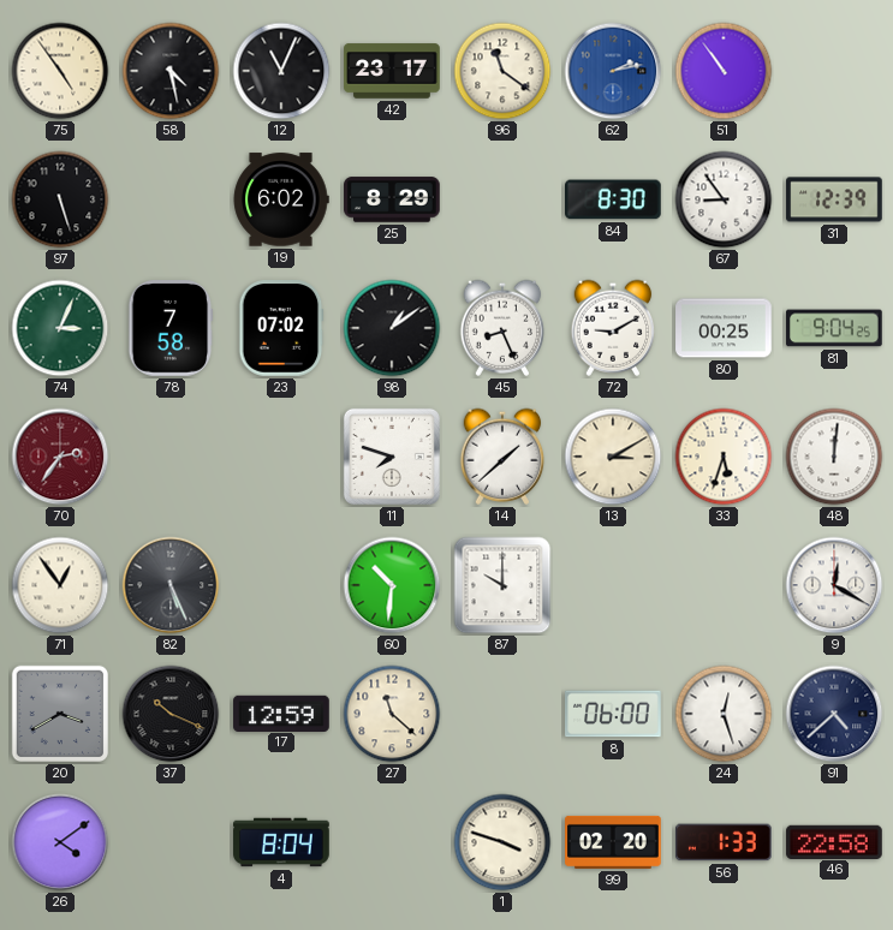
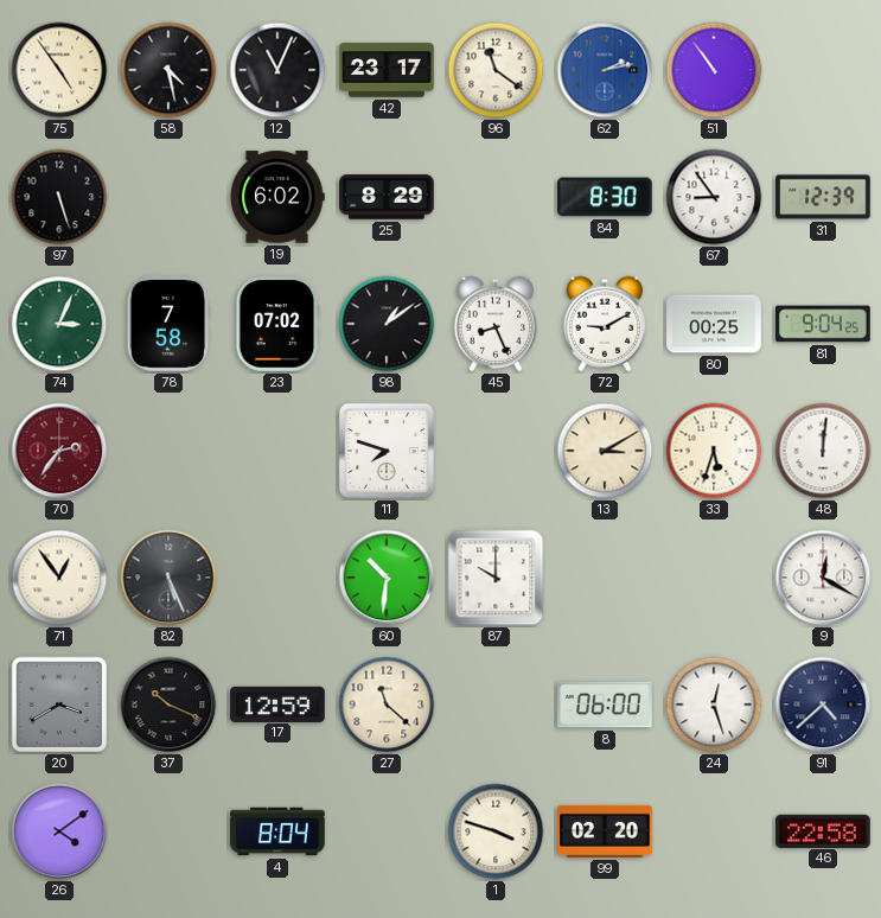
14: 1:38 -> none
56: 1:33 -> none
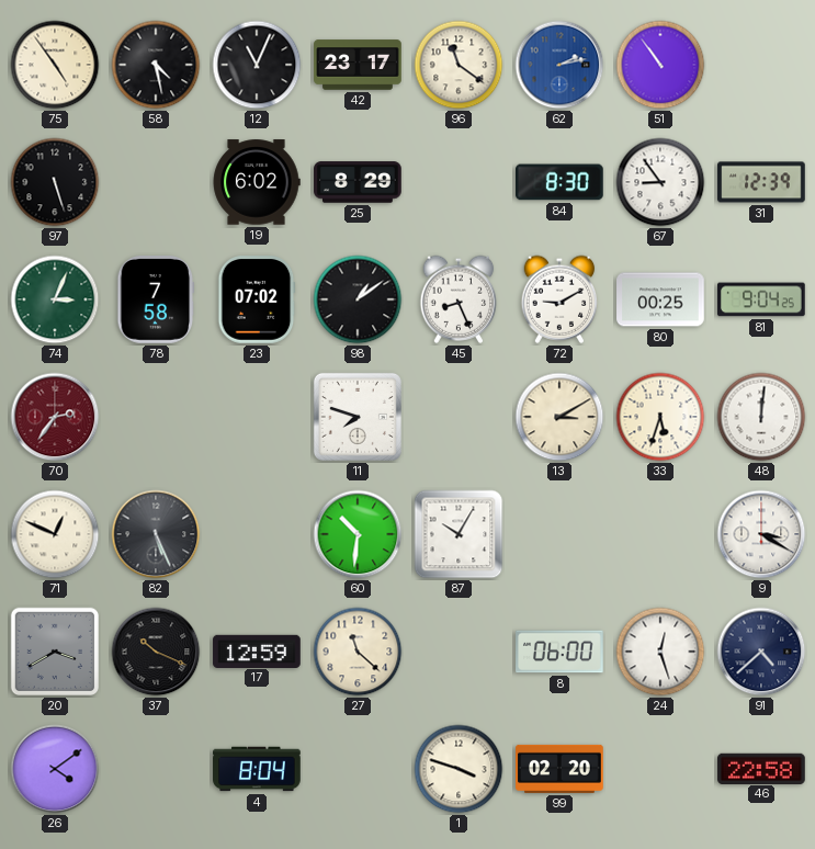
71: 12:54 -> 12:49
87: 10:00 -> 10:05
9: 12:20 -> 3:20
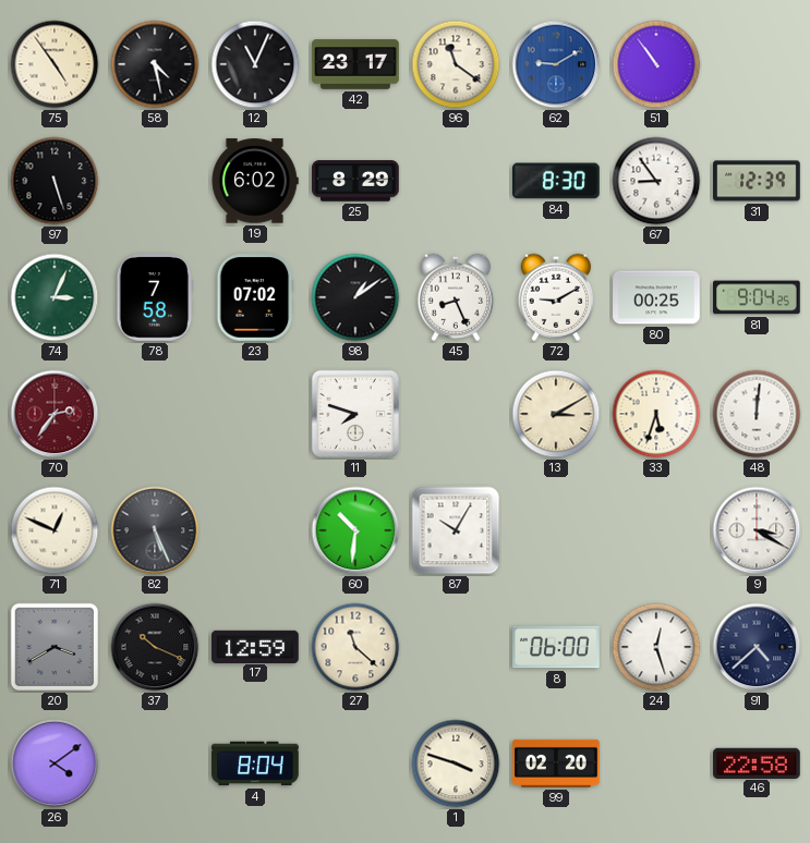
62: 2:13 -> 9:10
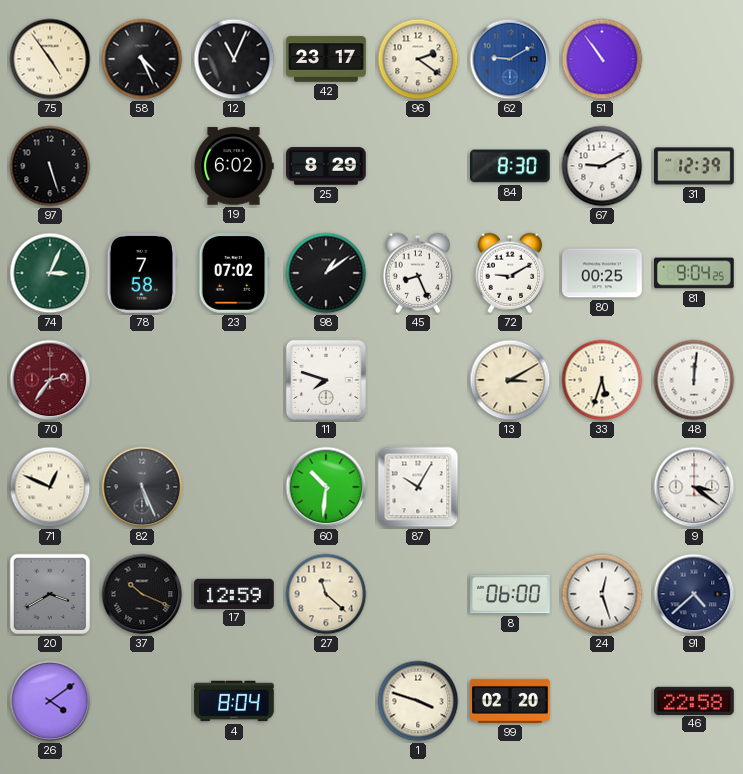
58: 4:28 -> 4:26
96: 11:21 -> 2:21
67: 8:54 -> 9:10
9: 3:20 -> 3:21
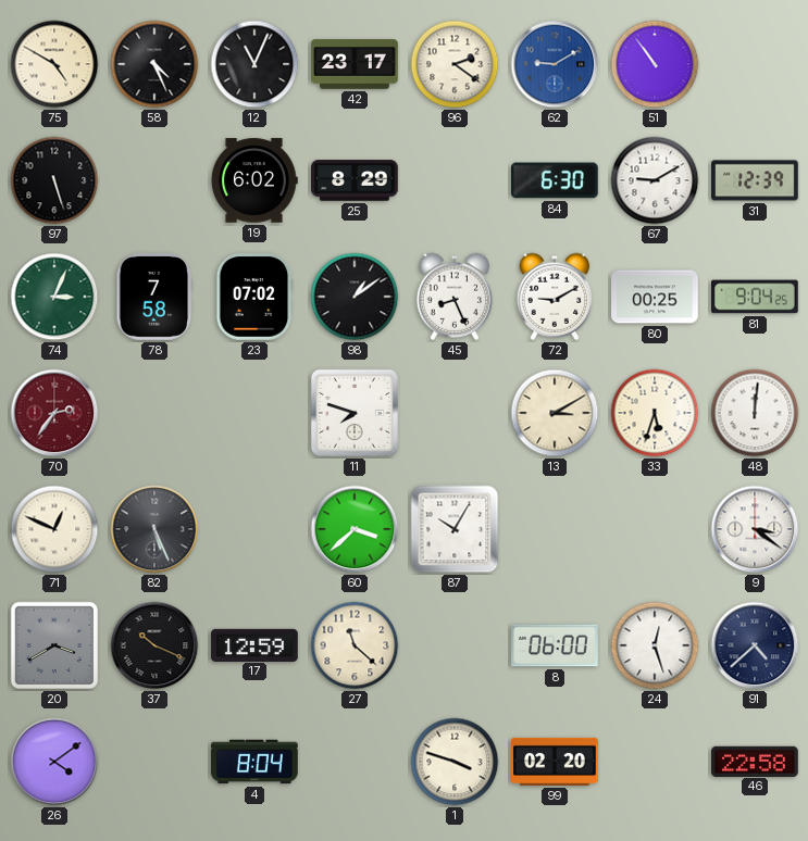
75: 4:54 -> 4:50
84: 8:30 -> 6:30
60: 10:31 -> 3:38
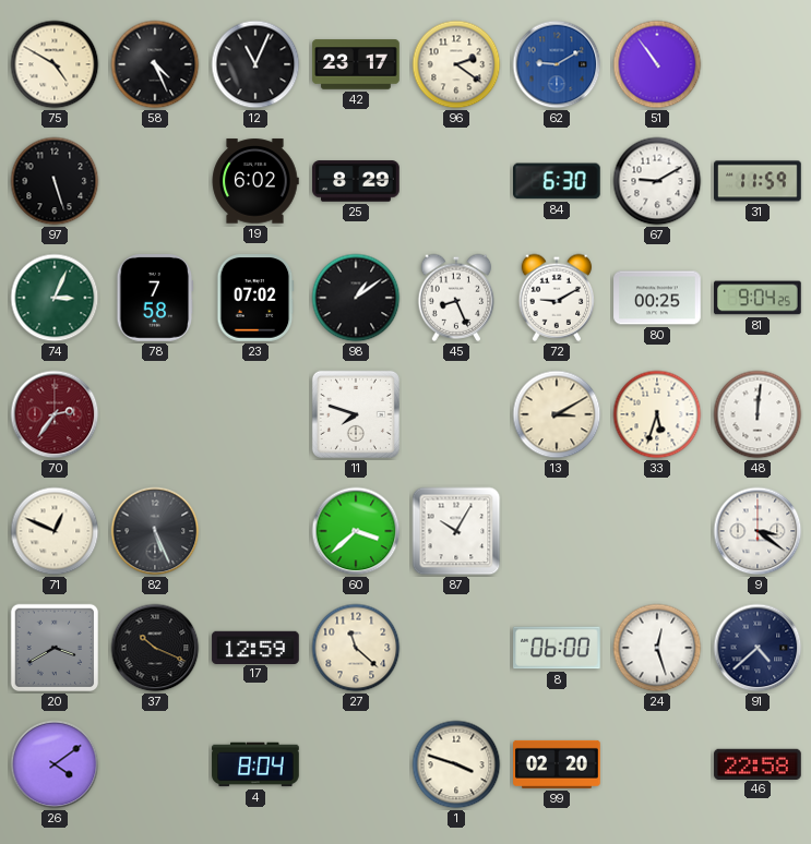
31: 12:39 -> 11:59
